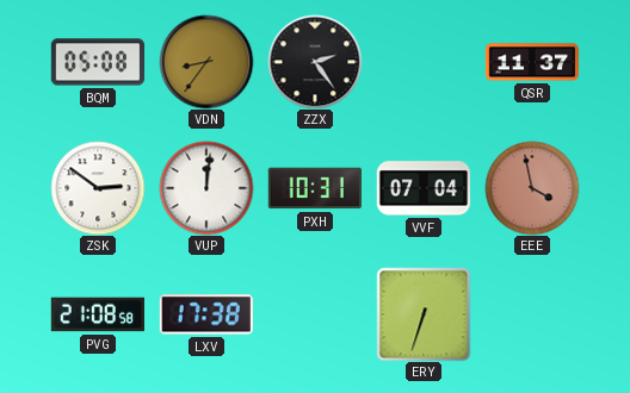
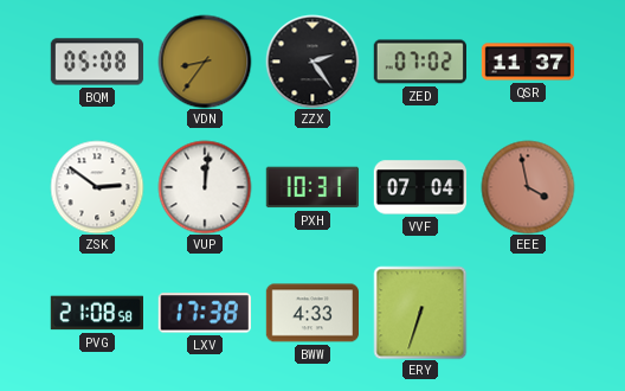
ZED: none -> 07:02
BWW: none -> 4:33
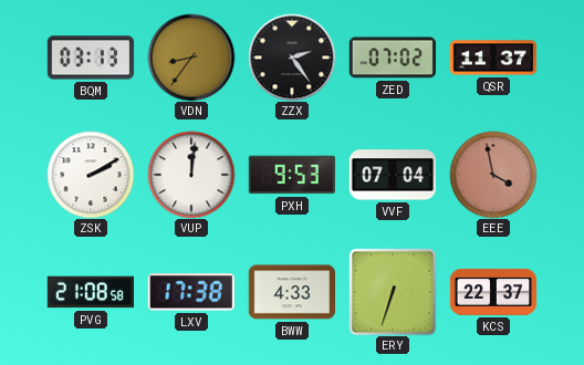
BQM: 05:08 -> 03:13
ZSK: 2:51 -> 2:10
PXH: 10:31 -> 9:53
KCS: none -> 22:37
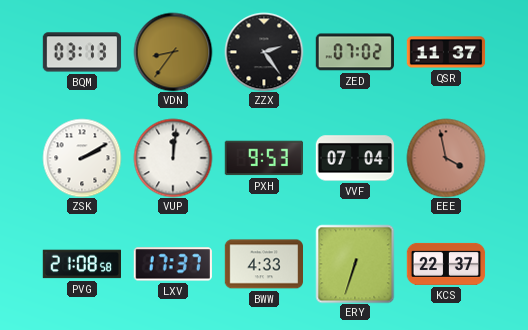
LXV: 17:38 -> 17:37
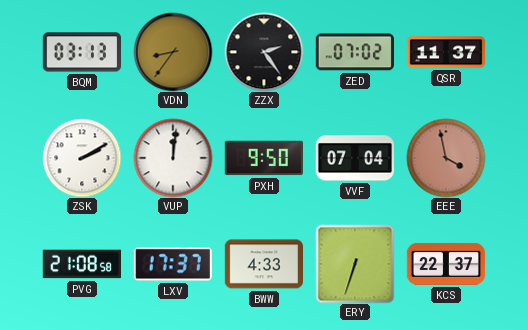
PXH: 9:53 -> 9:50
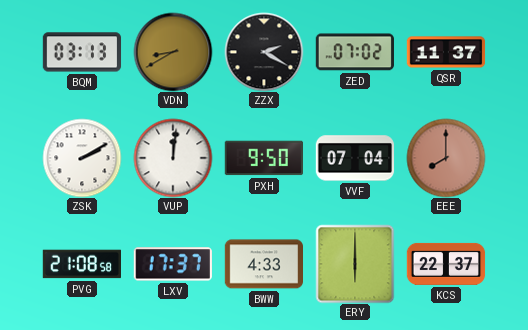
VDN: 8:36 -> 8:40
ZZX: 2:24 -> 2:20
EEE: 3:58 -> 8:00
ERY: 6:33 -> 6:00
